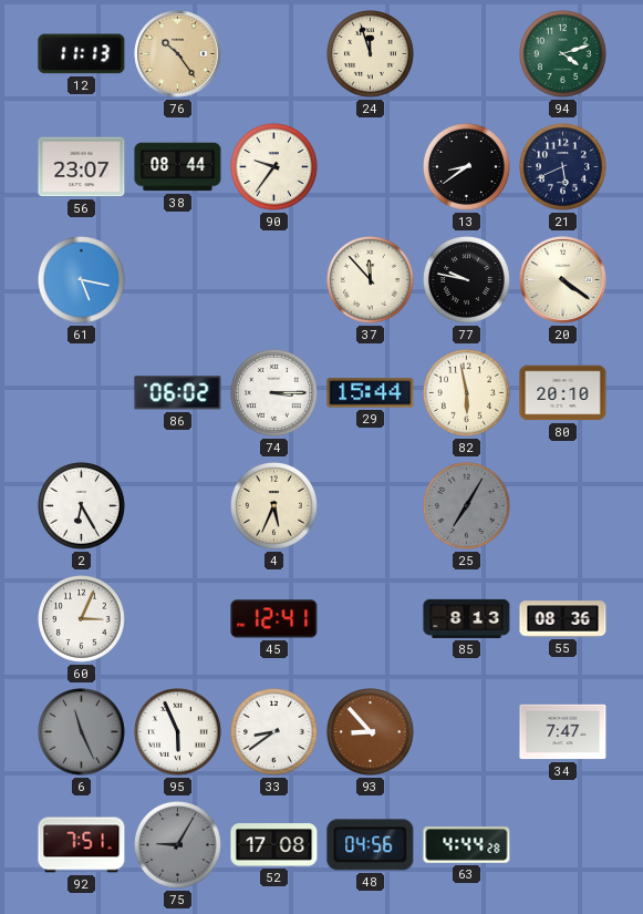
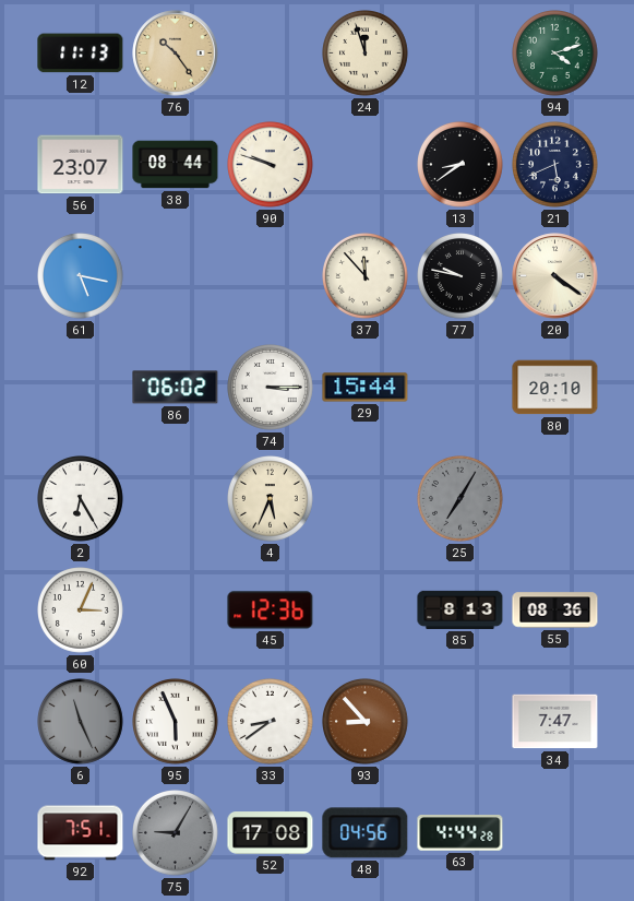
90: 9:36 -> 9:48
82: 5:58 -> none
45: 12:41 -> 12:36
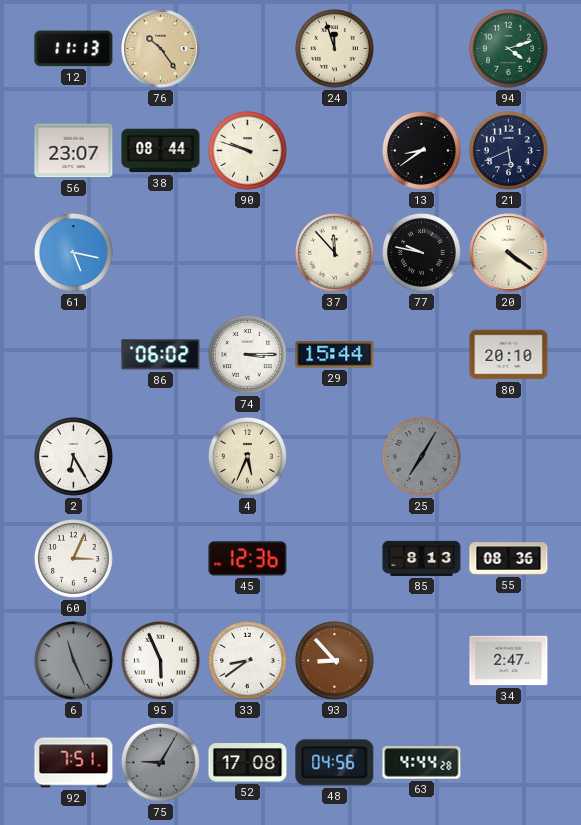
34: 7:47 -> 2:47
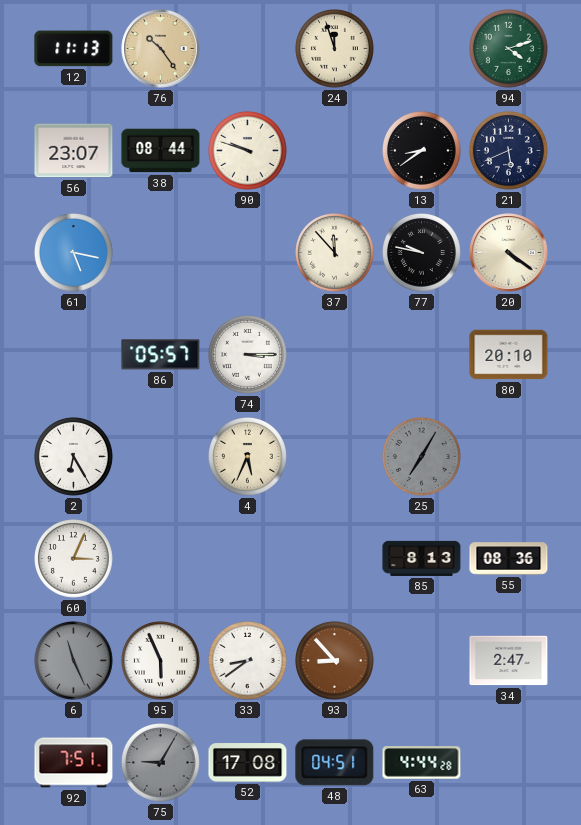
86: 06:02 -> 05:57
29: 15:44 -> none
45: 12:36 -> none
48: 04:56 -> 04:51
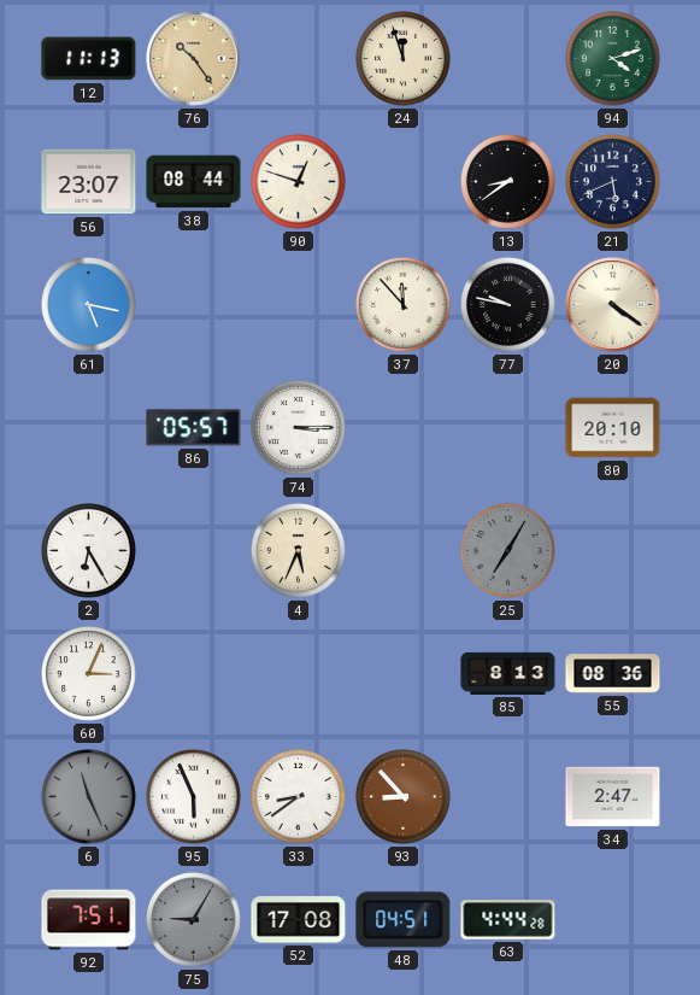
90: 9:48 -> 12:48
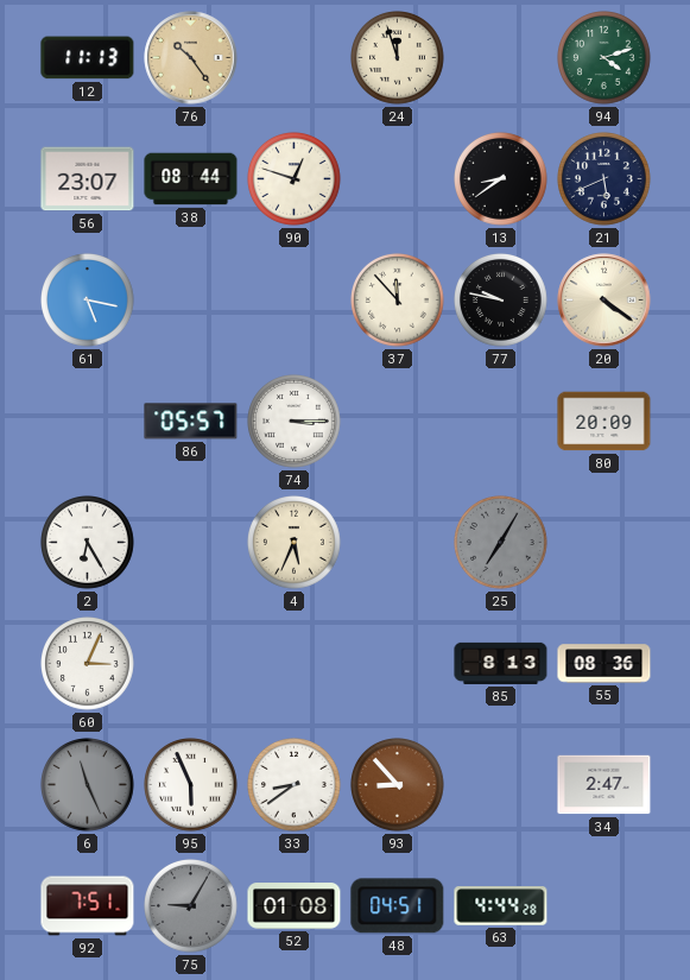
80: 20:10 -> 20:09
52: 17:08 -> 01:08
